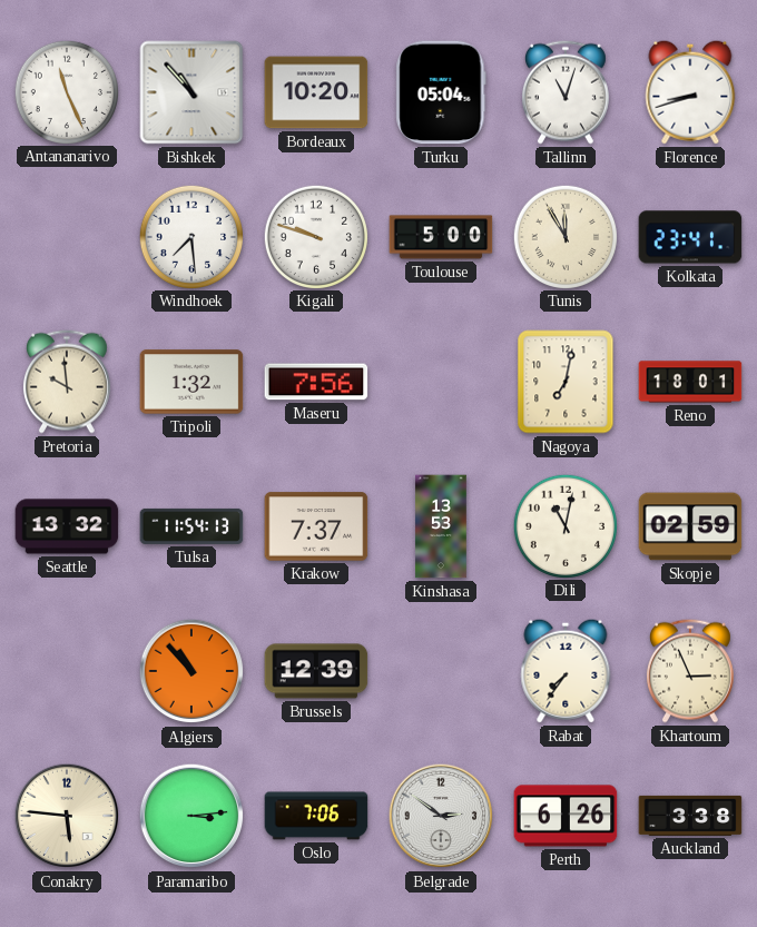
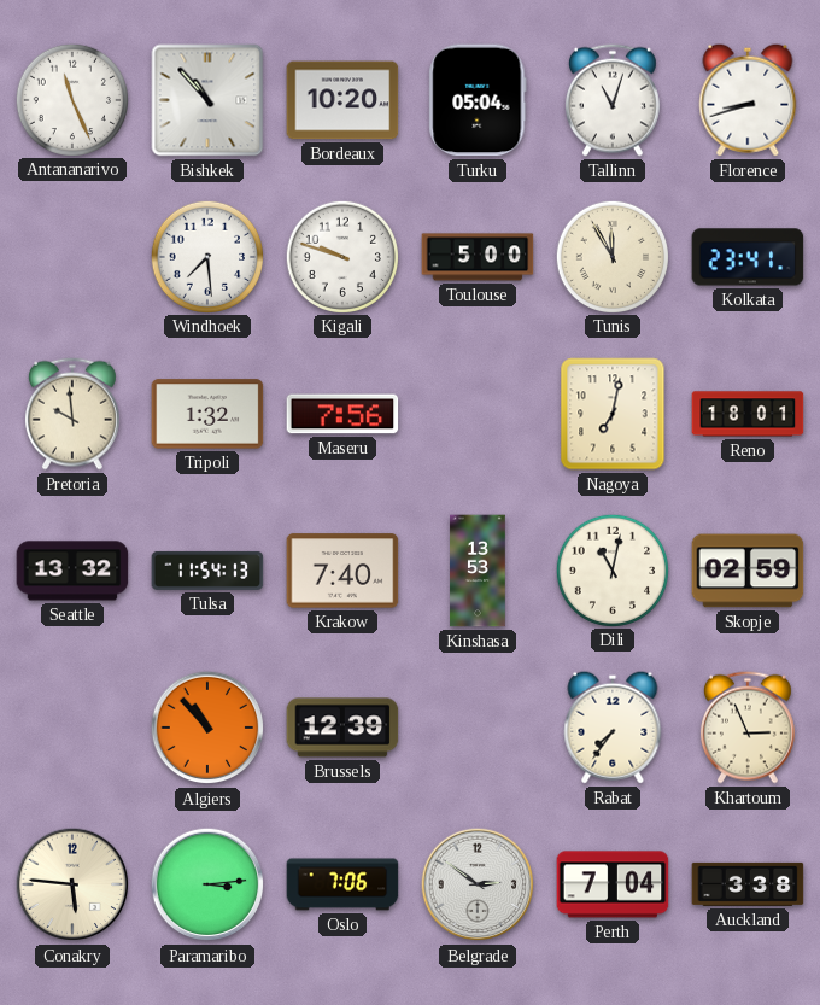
Krakow: 7:37 -> 7:40
Perth: 6:26 -> 7:04
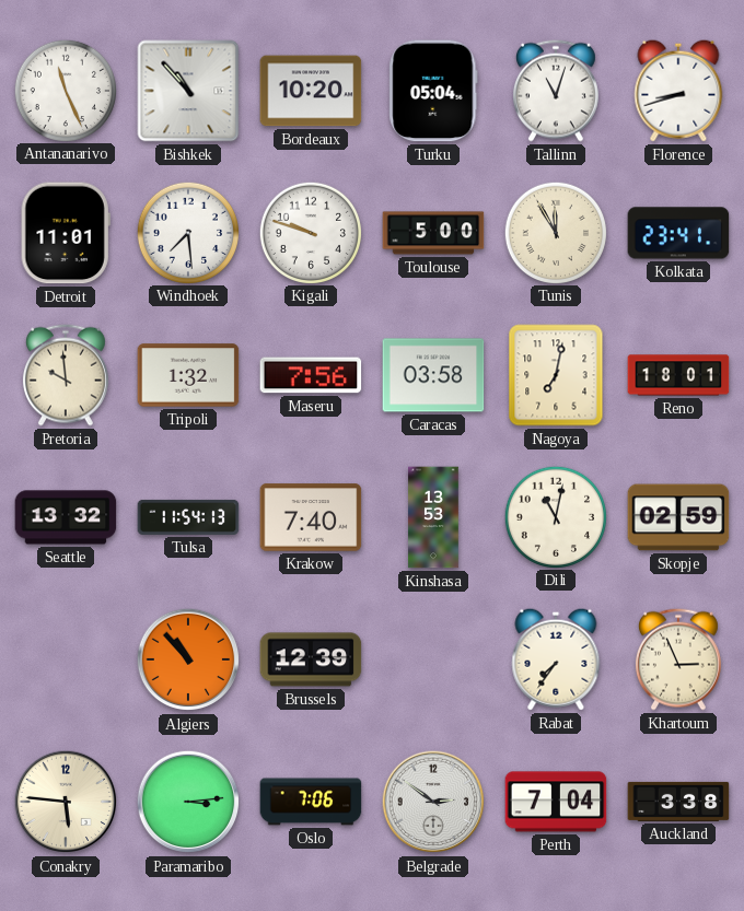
Detroit: none -> 11:01
Caracas: none -> 03:58
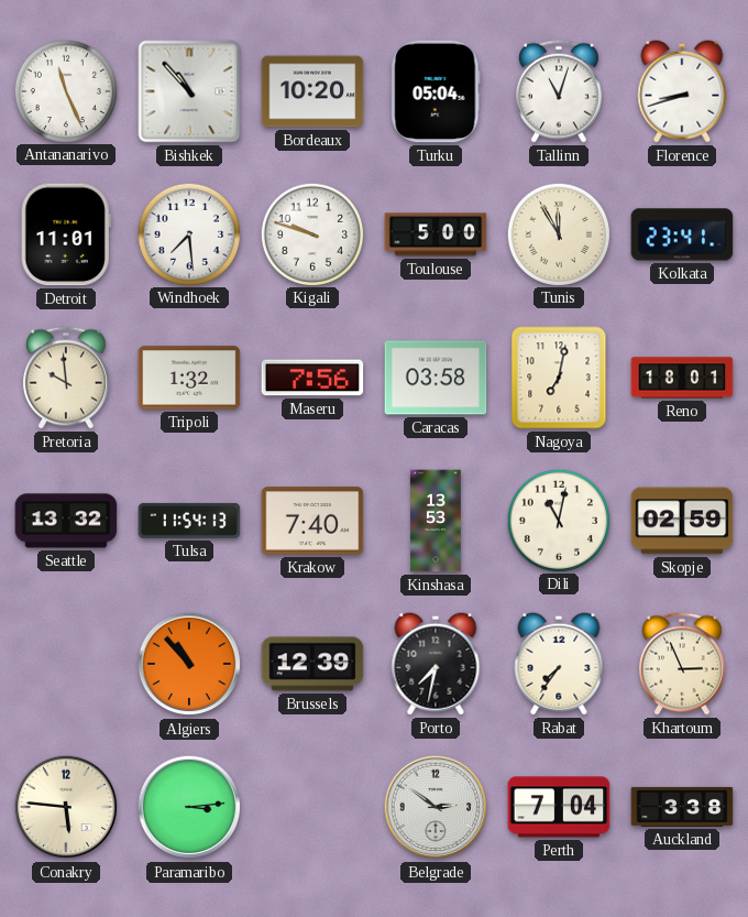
Porto: none -> 7:32
Oslo: 7:06 -> none
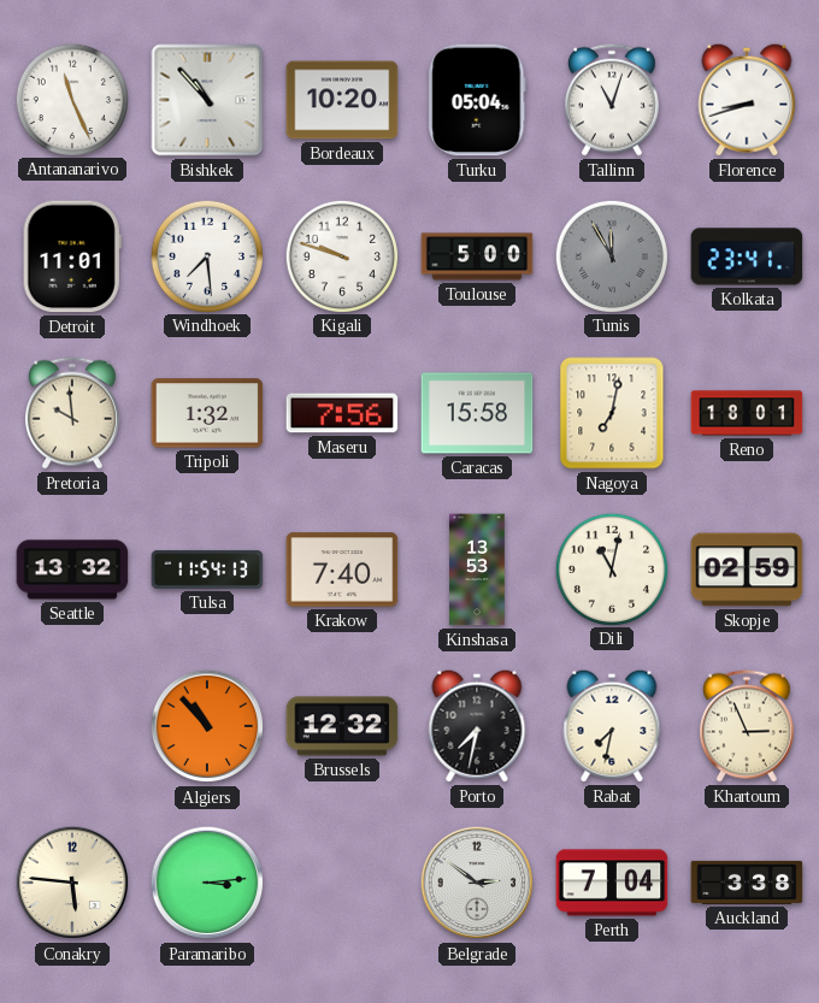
Tunis dial: cream -> grey
Caracas: 03:58 -> 15:58
Brussels: 12:39 -> 12:32
Rabat: 7:36 -> 7:32
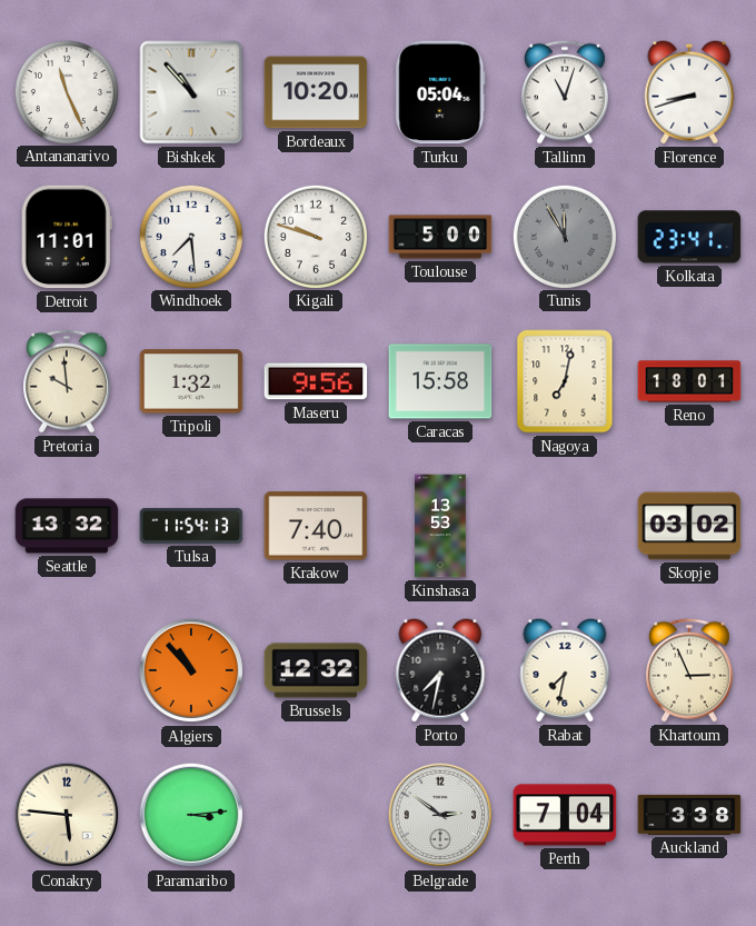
Maseru: 7:56 -> 9:56
Dili: 11:02 -> none
Skopje: 02:59 -> 03:02
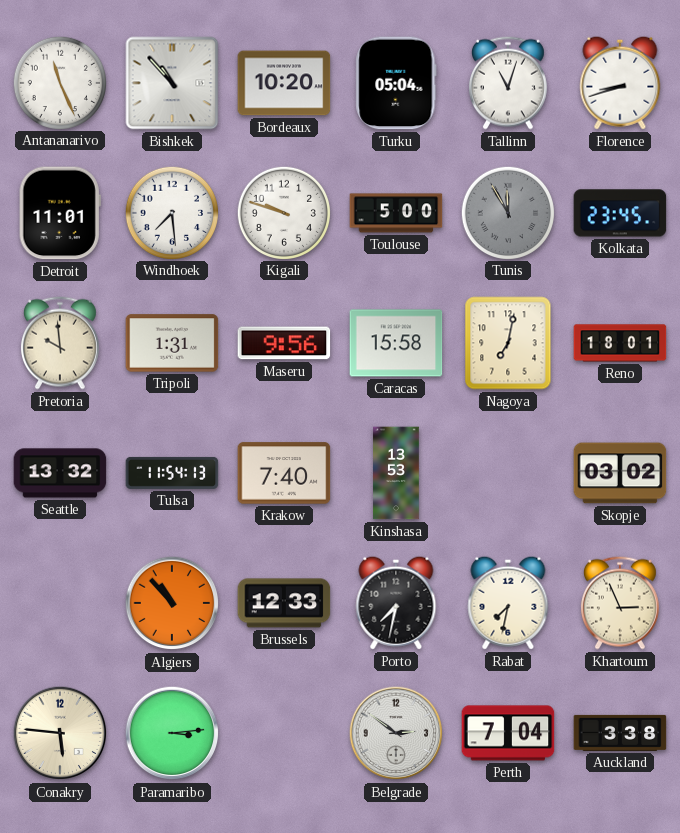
Kolkata: 23:41 -> 23:45
Tripoli: 1:32 -> 1:31
Brussels: 12:32 -> 12:33
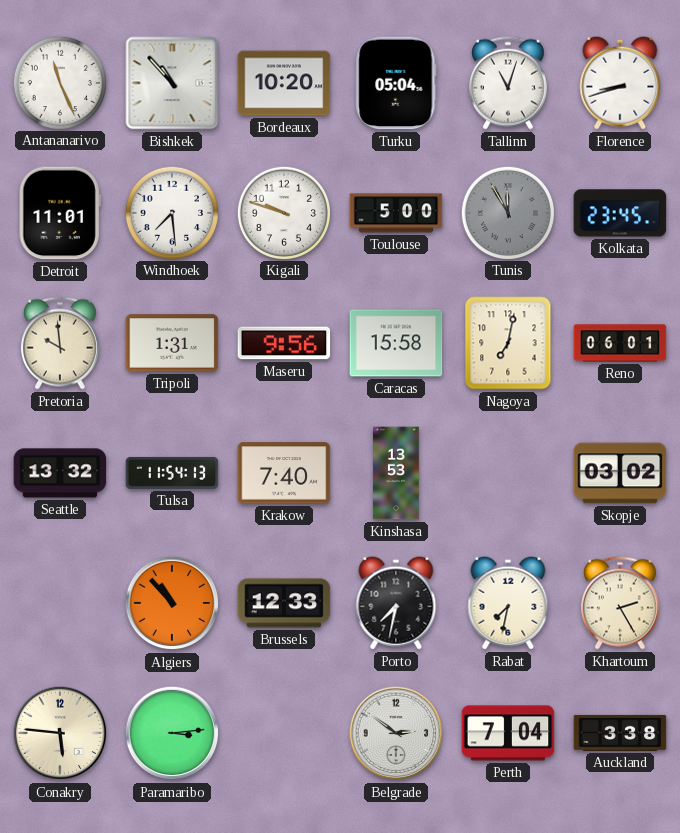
Reno: 18:01 -> 06:01
Khartoum: 2:56 -> 2:25
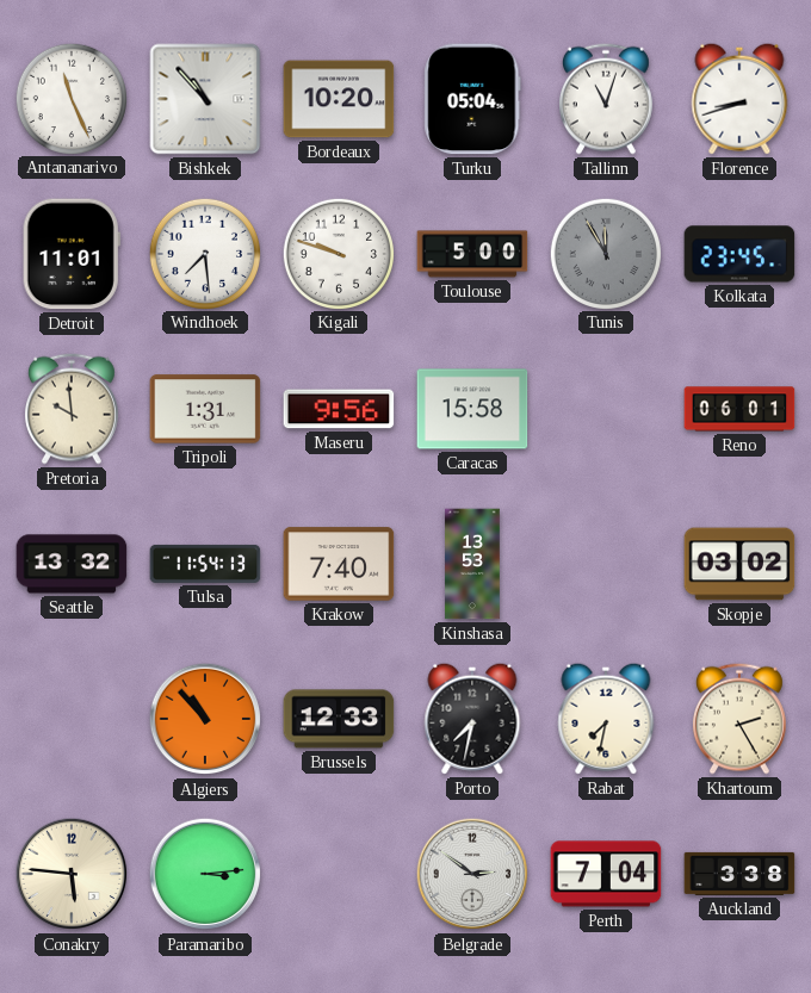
Nagoya: 7:02 -> none
